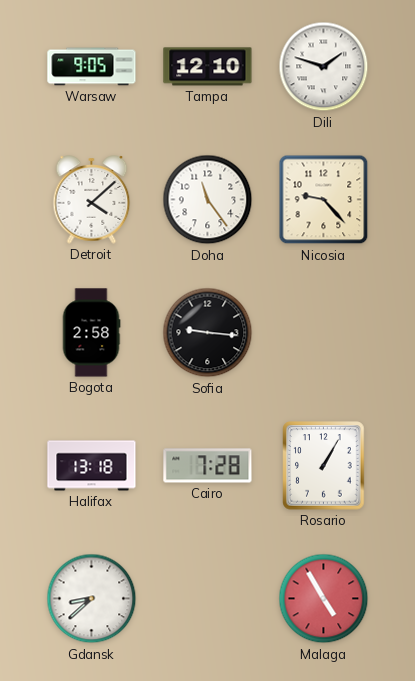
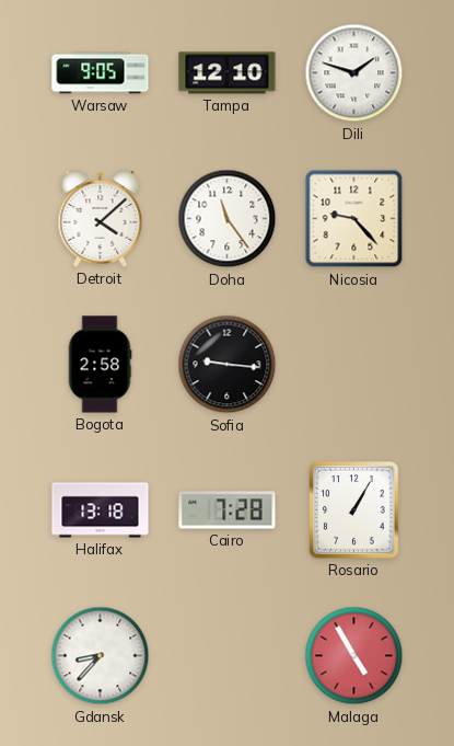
Gdansk: 8:38 -> 8:37
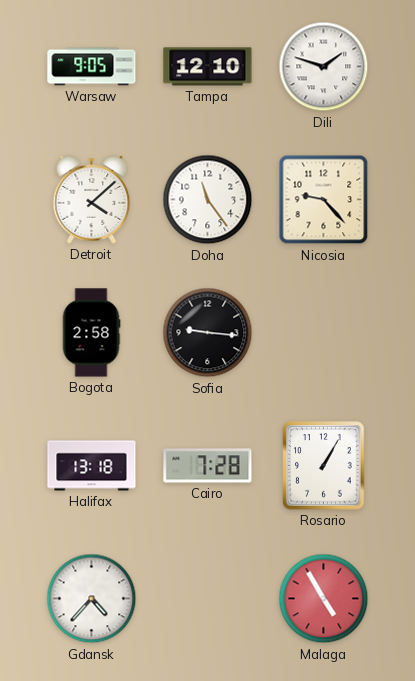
Gdansk: 8:37 -> 4:37
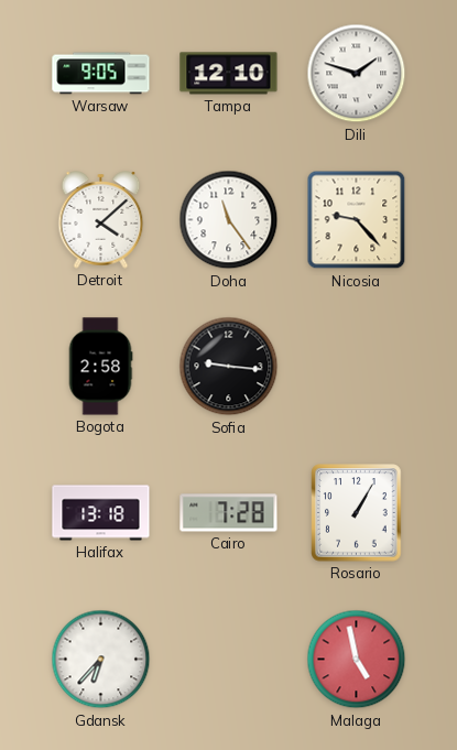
Gdansk: 4:37 -> 6:37
Malaga: 4:55 -> 4:58
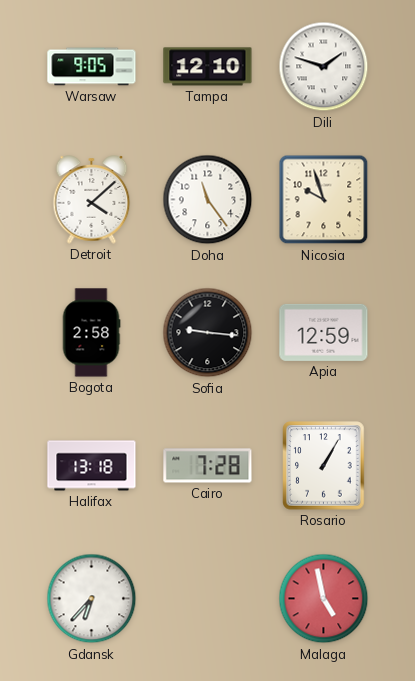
Nicosia: 9:23 -> 9:57
Apia: none -> 12:59
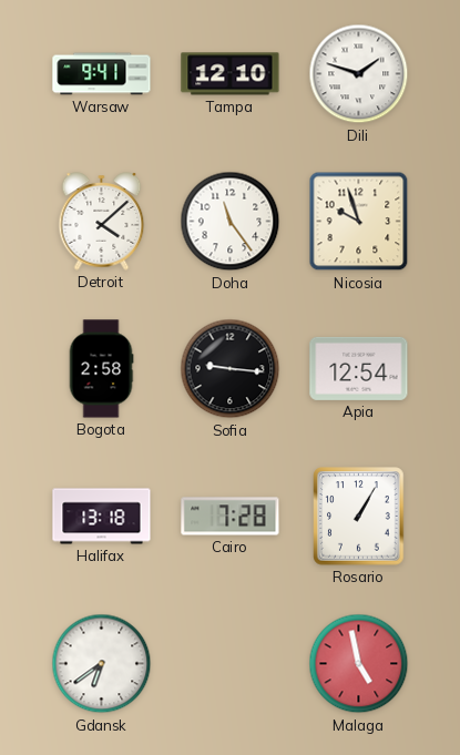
Warsaw: 9:05 -> 9:41
Apia: 12:59 -> 12:54
Gdansk: 6:37 -> 6:39
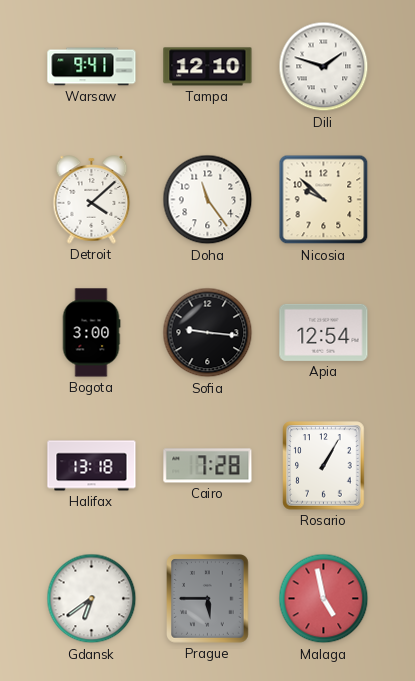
Nicosia: 9:57 -> 9:52
Bogota: 2:58 -> 3:00
Prague: none -> 5:45
